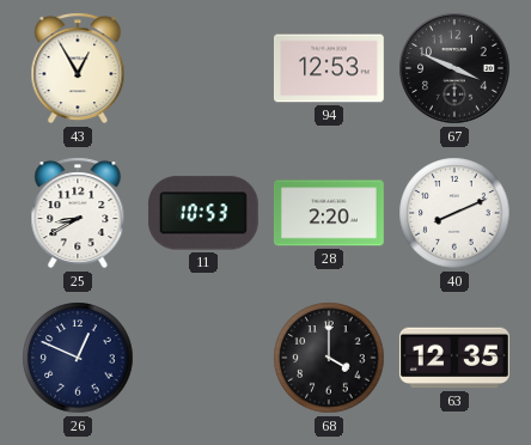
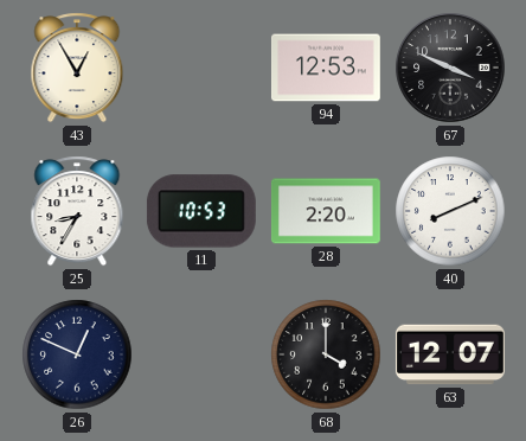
25: 8:40 -> 8:35
63: 12:35 -> 12:07
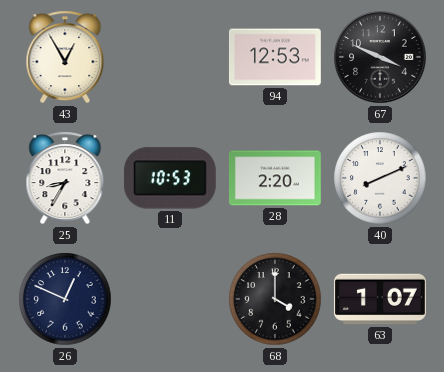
63: 12:07 -> 1:07
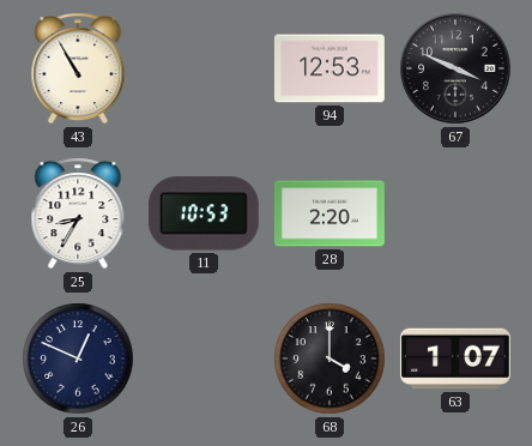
43: 12:55 -> 10:55
40: 8:11 -> none
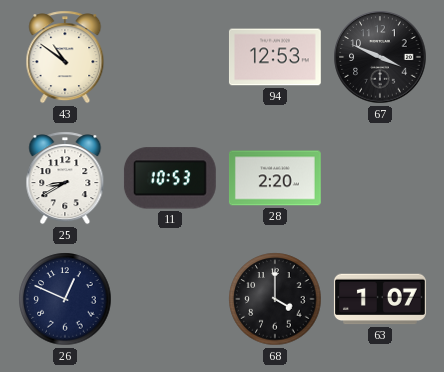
43: 10:55 -> 10:51
25: 8:35 -> 8:40
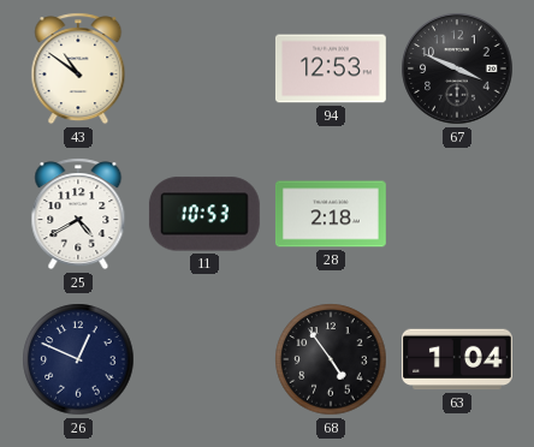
25: 8:40 -> 4:40
28: 2:20 -> 2:18
68: 4:00 -> 4:54
63: 1:07 -> 1:04
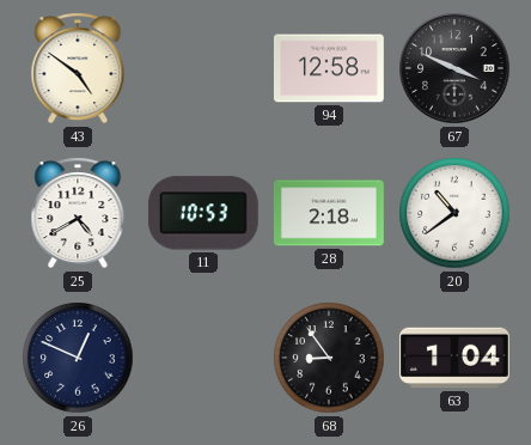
43: 10:51 -> 4:51
94: 12:53 -> 12:58
20: none -> 10:39
68: 4:54 -> 8:54
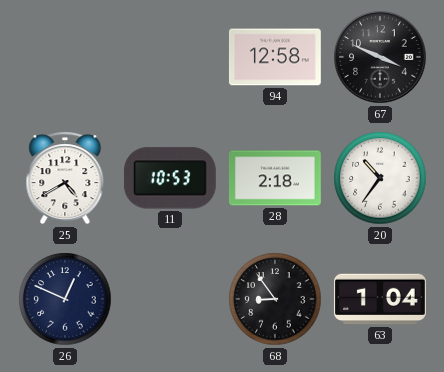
43: 4:51 -> none
20: 10:39 -> 10:36
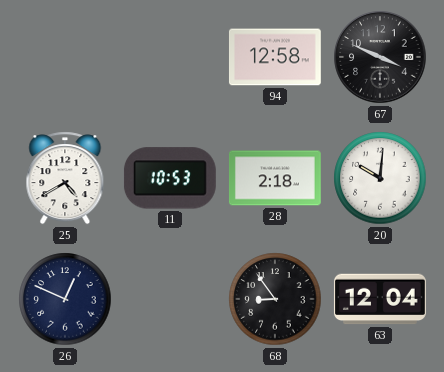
20: 10:36 -> 10:01
63: 1:04 -> 12:04
